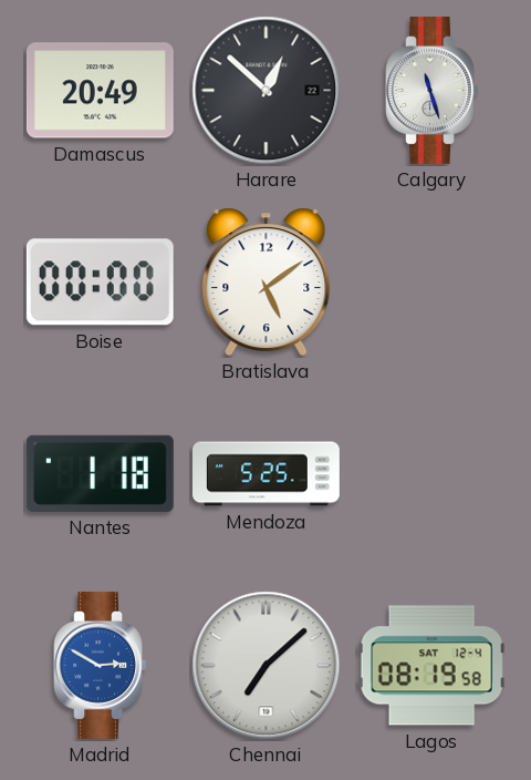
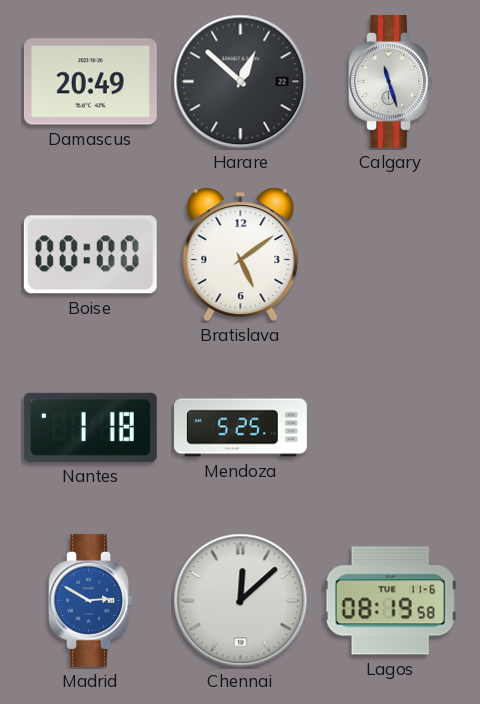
Chennai: 7:08 -> 12:08
Lagos date: SAT 12-4 -> TUE 11-6
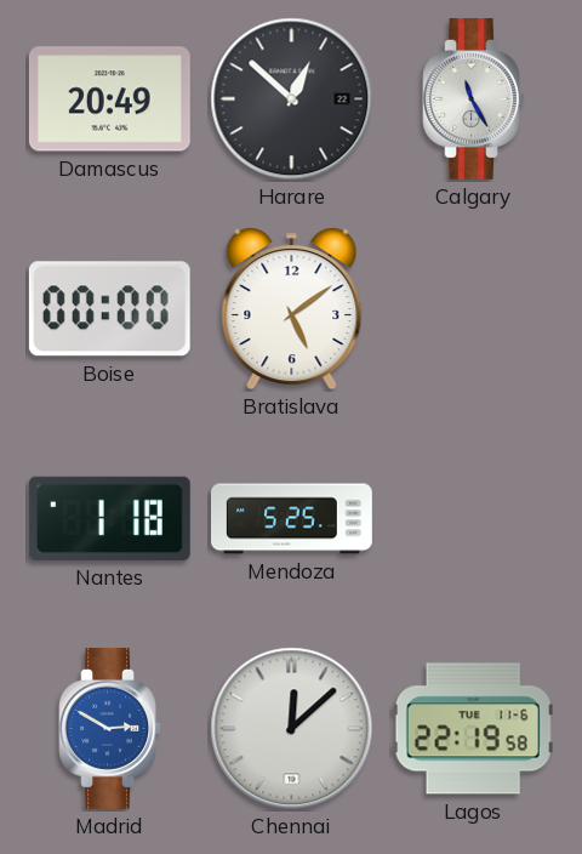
Calgary: 11:27 -> 11:25
Lagos: 08:19 -> 22:19
